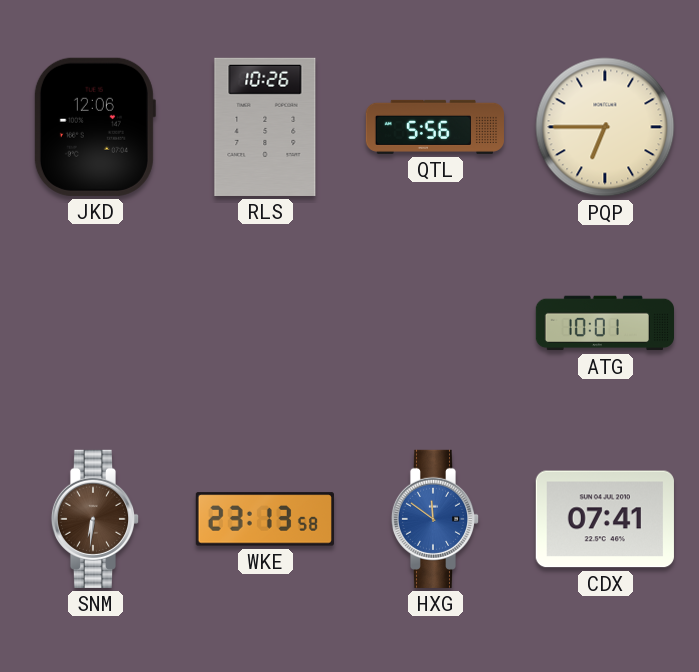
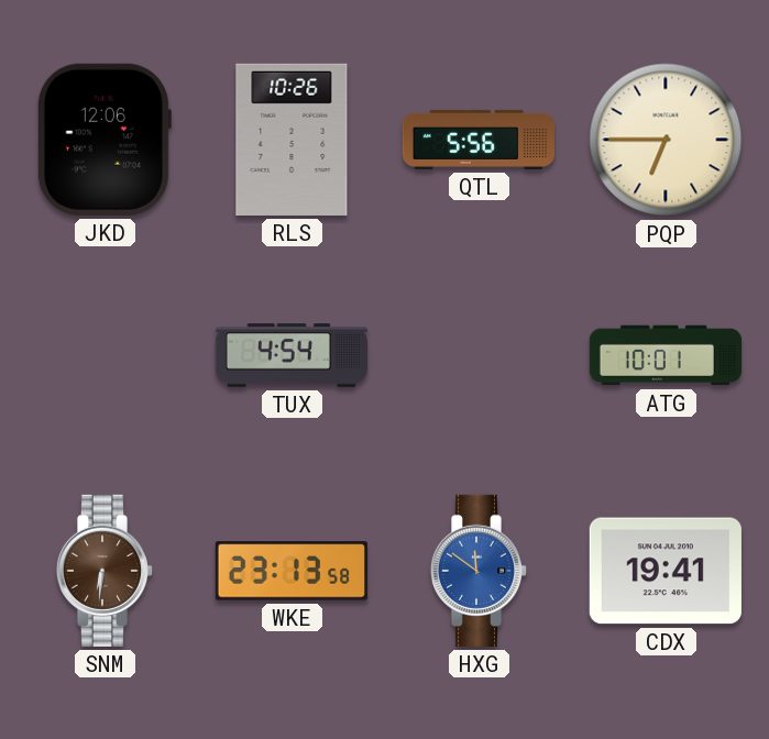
TUX: none -> 4:54
CDX: 07:41 -> 19:41
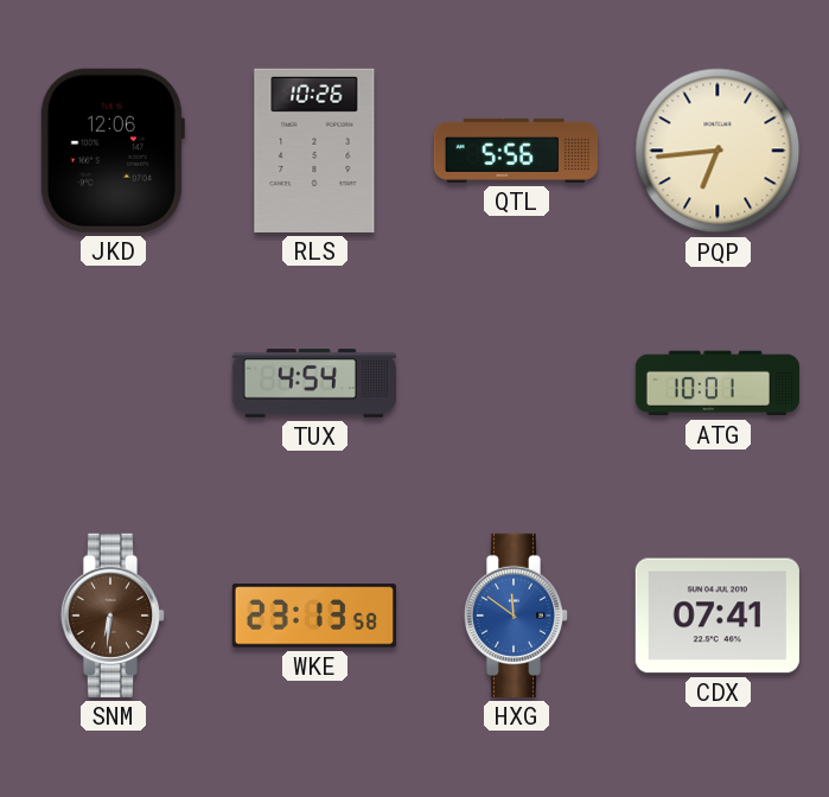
PQP: 6:45 -> 6:44
CDX: 19:41 -> 07:41
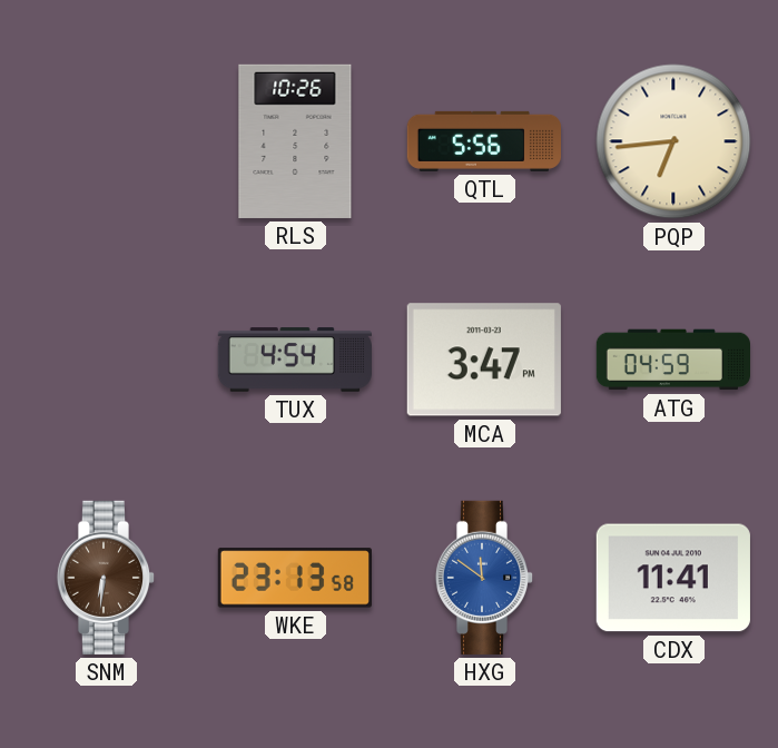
JKD: 12:06 -> none
MCA: none -> 3:47
ATG: 10:01 -> 04:59
CDX: 07:41 -> 11:41
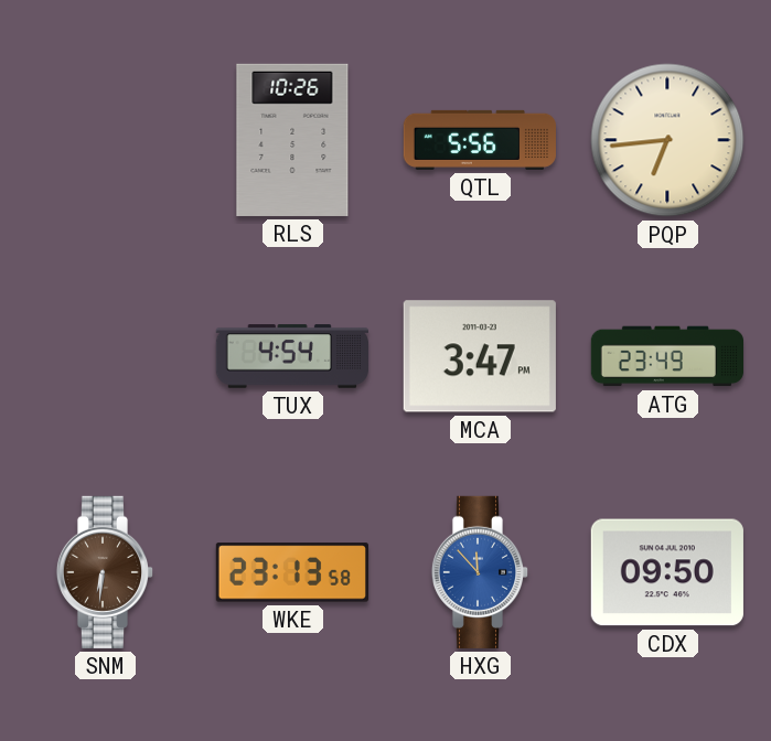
ATG: 04:59 -> 23:49
HXG: 11:51 -> 11:53
CDX: 11:41 -> 09:50
